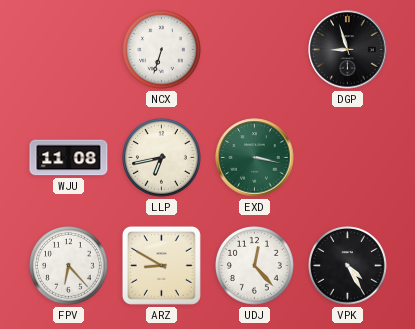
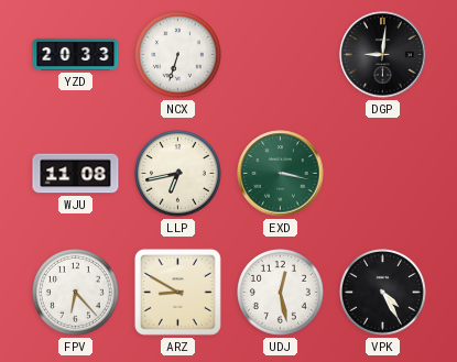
YZD: none -> 20:33
DGP: 8:57 -> 9:01
UDJ: 12:23 -> 12:28
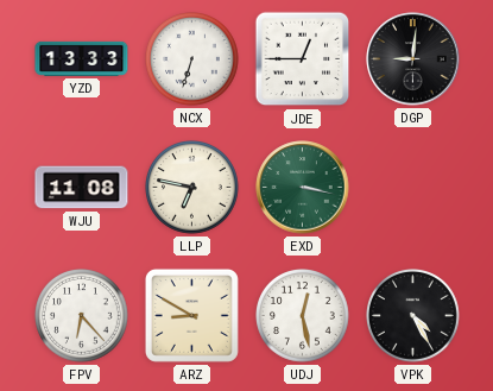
YZD: 20:33 -> 13:33
JDE: none -> 12:45
LLP: 6:43 -> 6:47
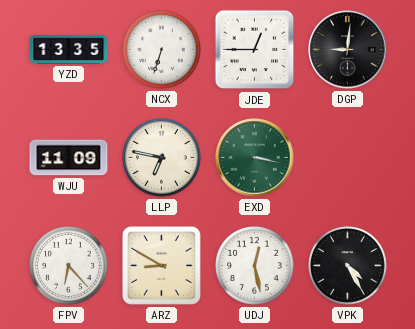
YZD: 13:33 -> 13:35
WJU: 11:08 -> 11:09
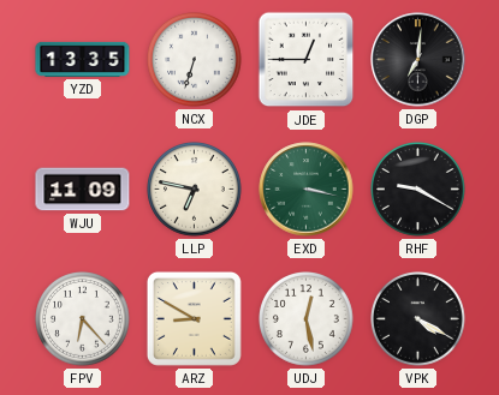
DGP: 9:01 -> 7:01
RHF: none -> 9:20
VPK: 4:25 -> 4:20
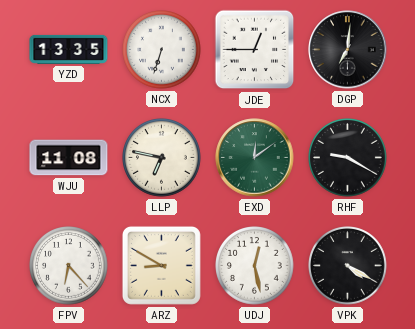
WJU: 11:09 -> 11:08
EXD: 3:17 -> 12:09
